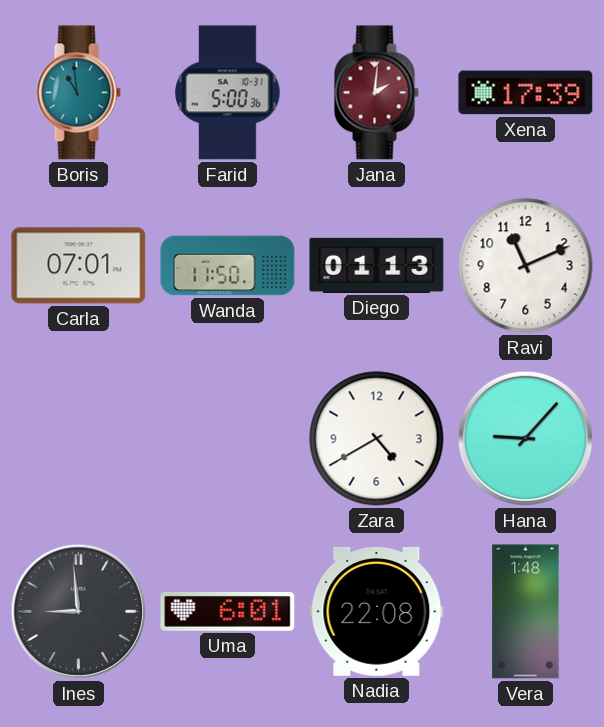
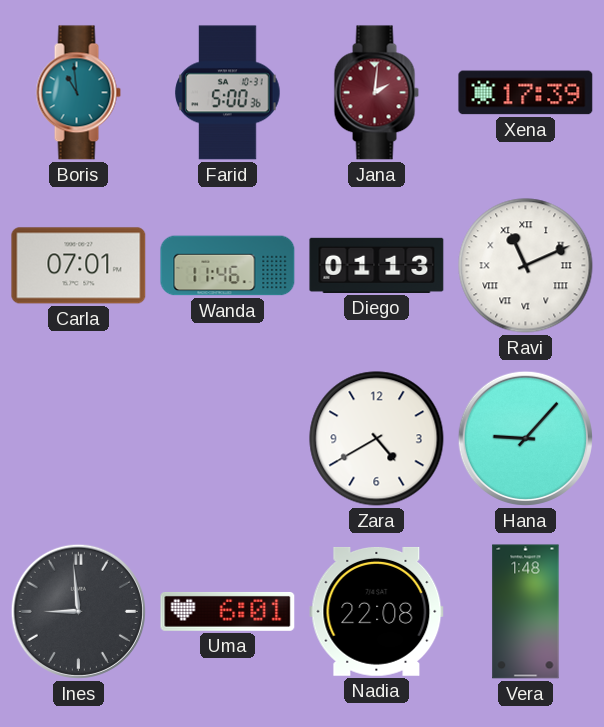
Wanda: 11:50 -> 11:46
Ravi numerals: Arabic -> Roman
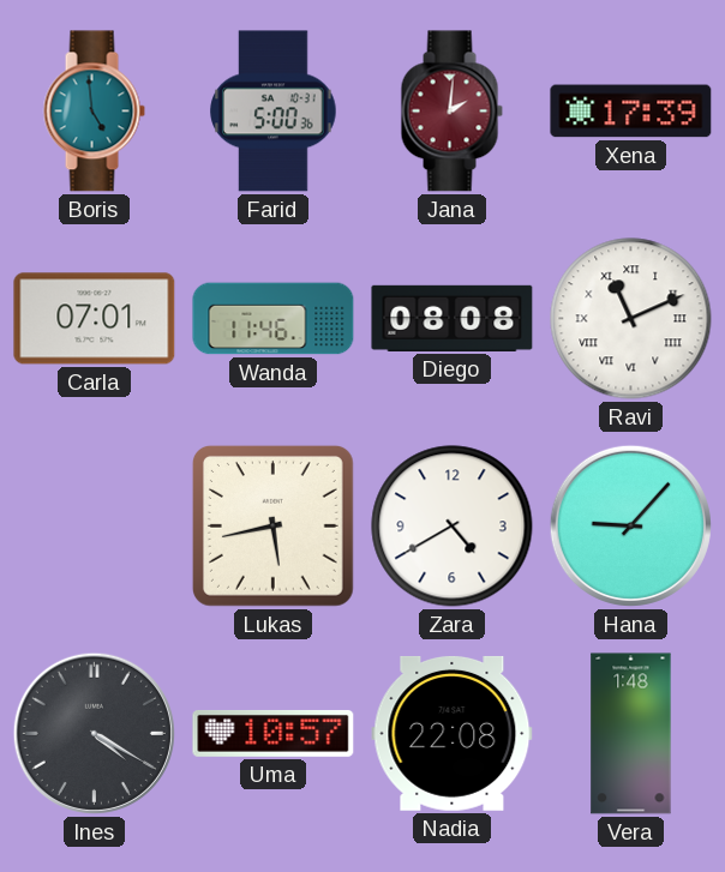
Boris: 10:59 -> 4:59
Diego: 01:13 -> 08:08
Lukas: none -> 5:43
Ines: 8:59 -> 4:20
Uma: 6:01 -> 10:57
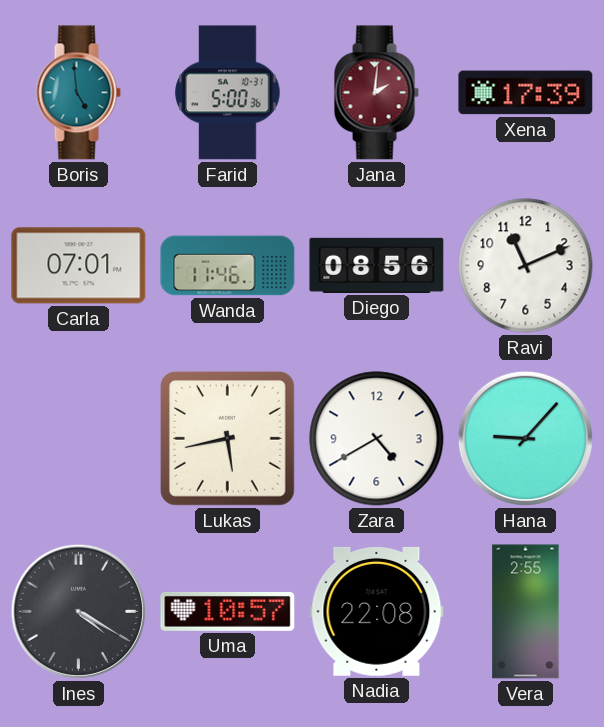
Diego: 08:08 -> 08:56
Ravi numerals: Roman -> Arabic
Vera: 1:48 -> 2:55
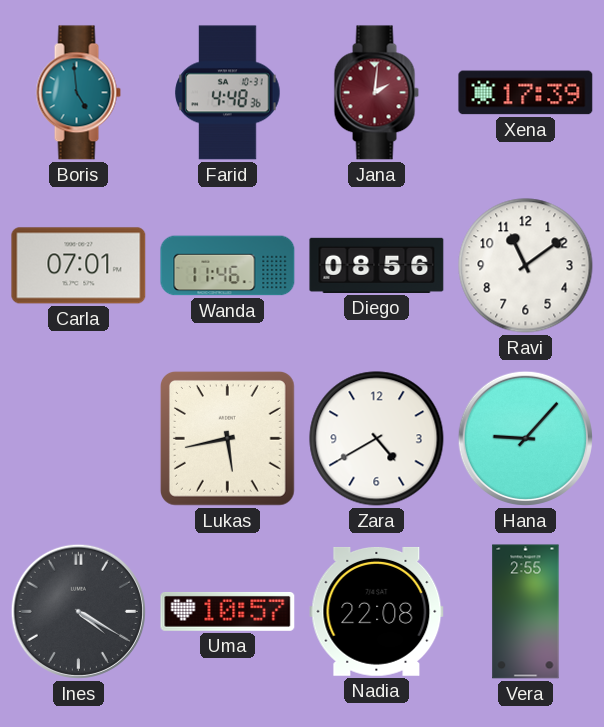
Farid: 5:00 -> 4:48
Ravi: 11:11 -> 11:09
